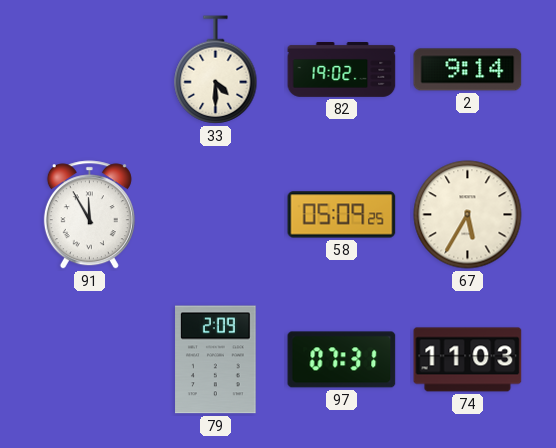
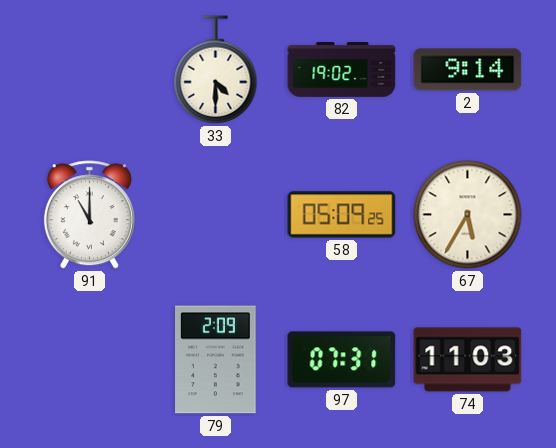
91: 11:55 -> 11:00
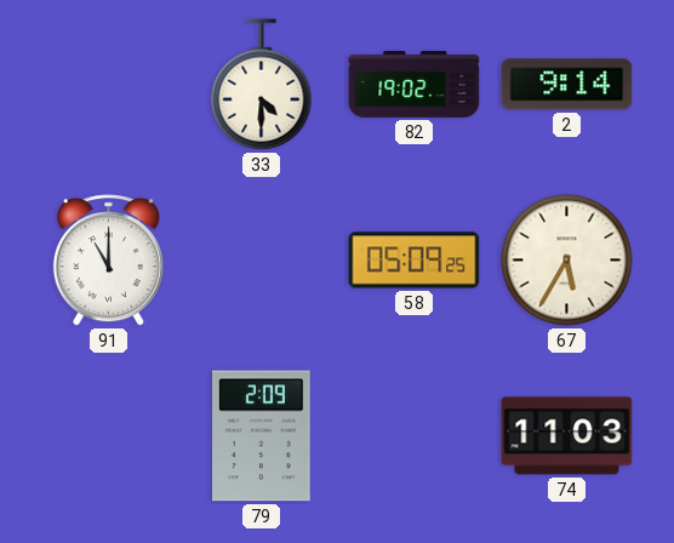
97: 07:31 -> none
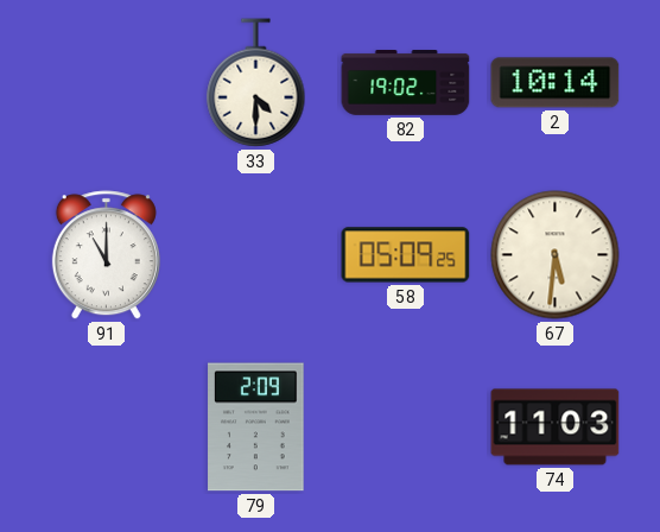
2: 9:14 -> 10:14
67: 5:35 -> 5:31
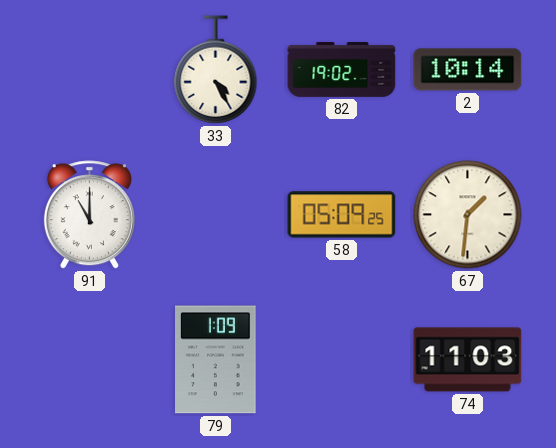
33: 4:30 -> 4:25
67: 5:31 -> 1:31
79: 2:09 -> 1:09
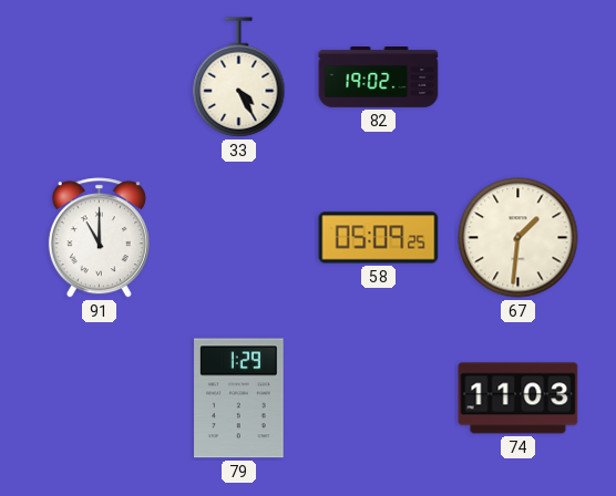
2: 10:14 -> none
79: 1:09 -> 1:29
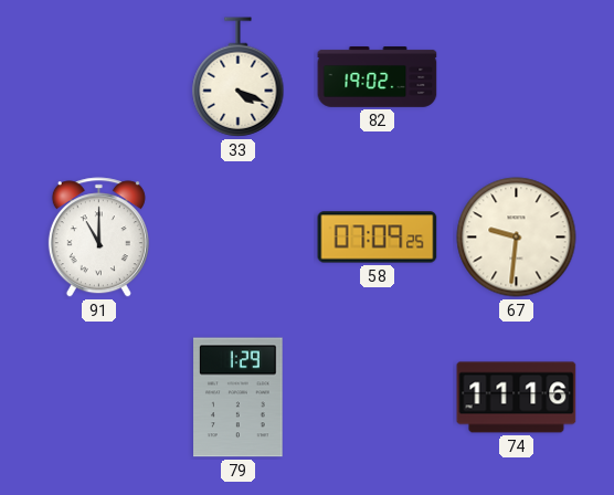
33: 4:25 -> 4:19
58: 05:09 -> 07:09
67: 1:31 -> 9:31
74: 11:03 -> 11:16
